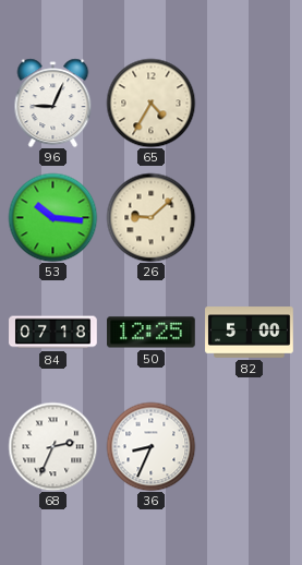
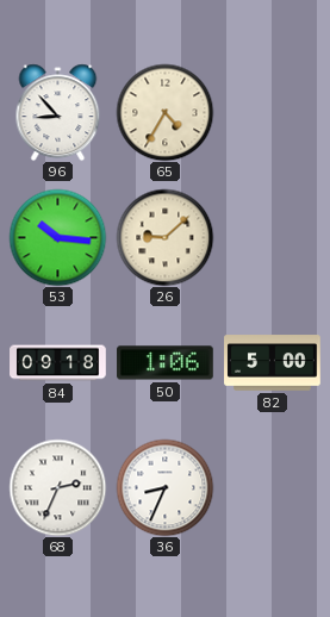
96: 9:04 -> 8:53
84: 07:18 -> 09:18
50: 12:25 -> 1:06
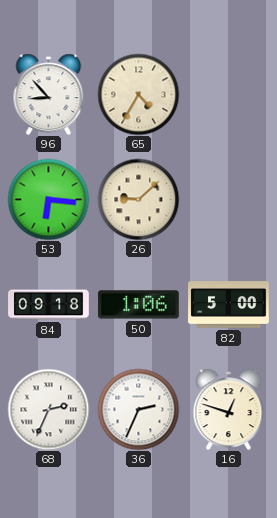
53: 10:16 -> 6:16
36: 8:34 -> 2:34
16: none -> 12:48
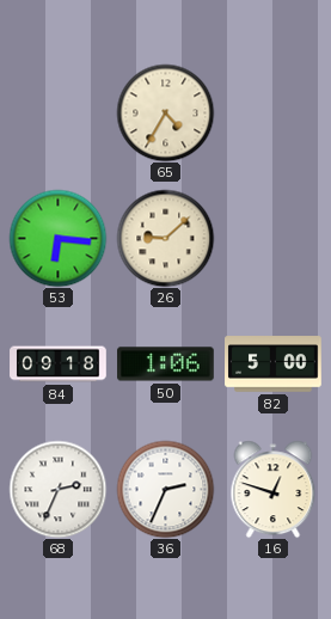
96: 8:53 -> none
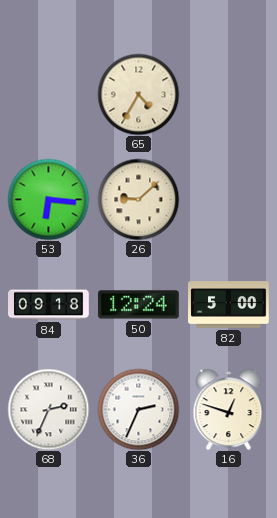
50: 1:06 -> 12:24
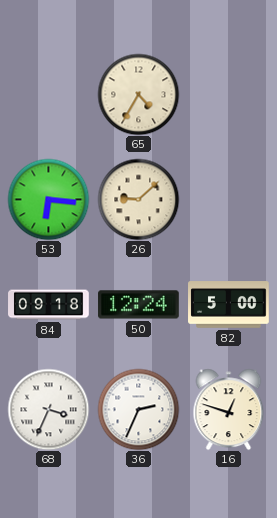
68: 2:34 -> 3:34
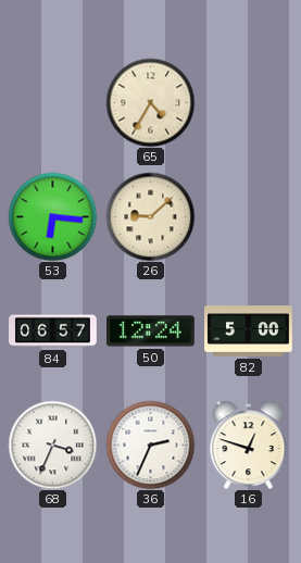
84: 09:18 -> 06:57
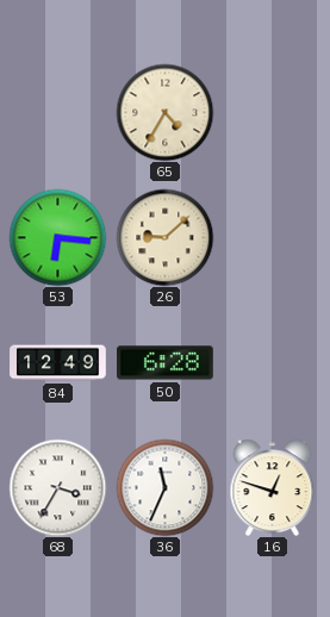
84: 06:57 -> 12:49
50: 12:24 -> 6:28
82: 5:00 -> none
68: 3:34 -> 3:35
36: 2:34 -> 11:34
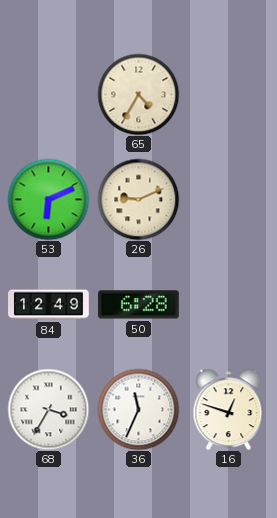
53: 6:16 -> 6:11
26: 9:08 -> 9:11
